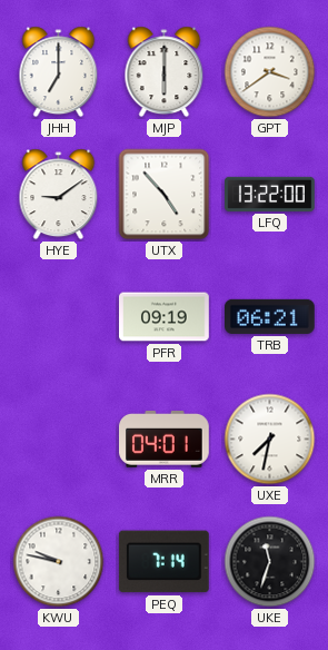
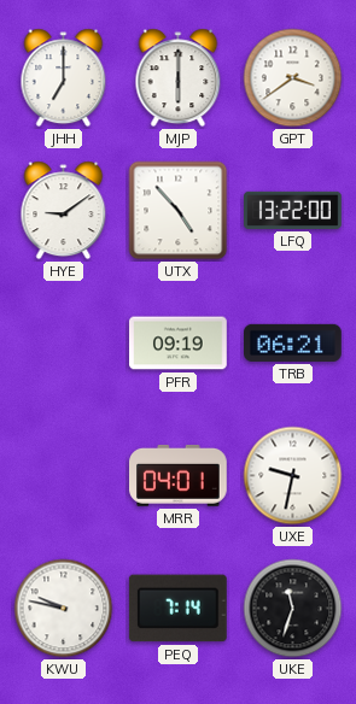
UXE: 7:32 -> 9:32
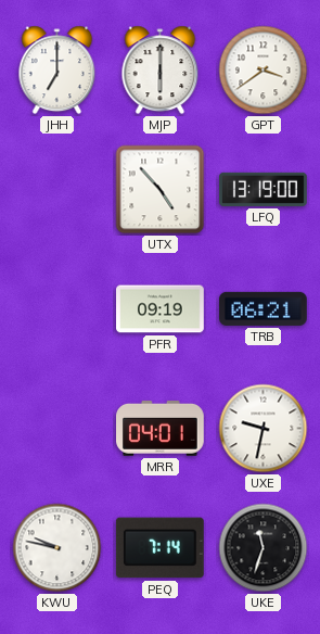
HYE: 9:09 -> none
LFQ: 13:22 -> 13:19
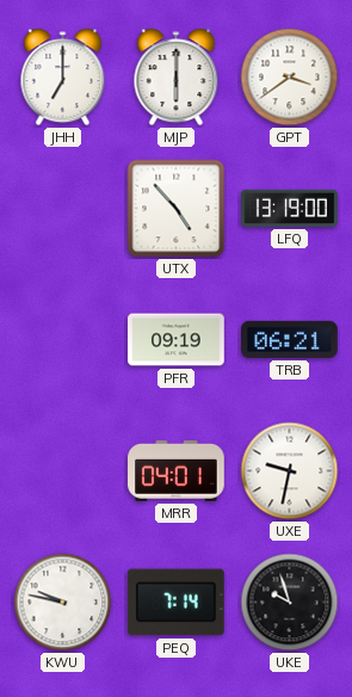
UKE: 11:33 -> 9:57
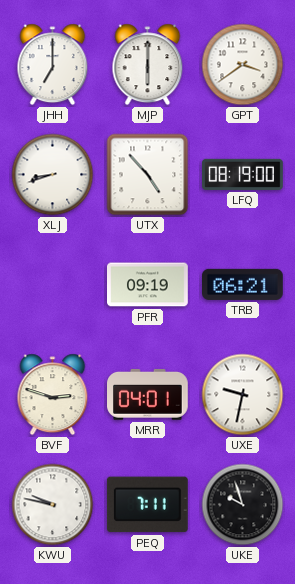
XLJ: none -> 8:42
LFQ: 13:19 -> 08:19
BVF: none -> 2:48
PEQ: 7:14 -> 7:11
